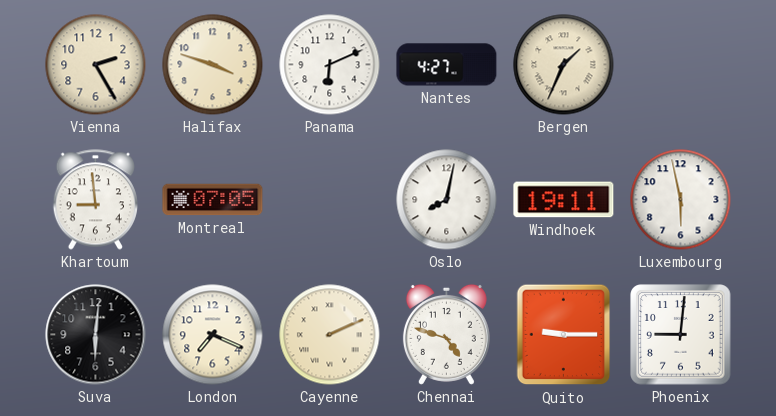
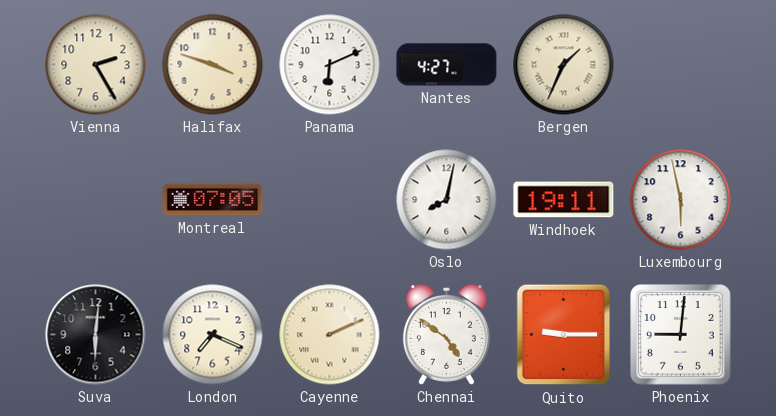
Khartoum: 8:59 -> none
Chennai: 4:48 -> 4:51
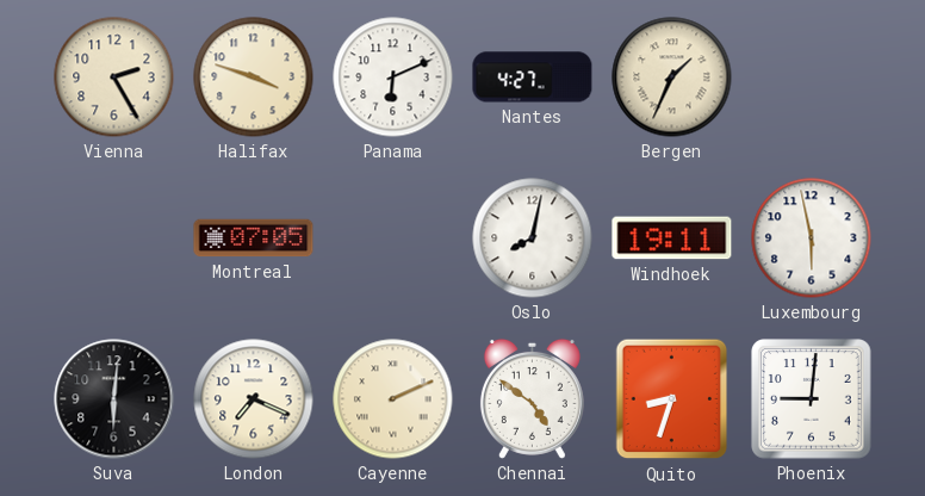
Quito: 9:15 -> 8:33
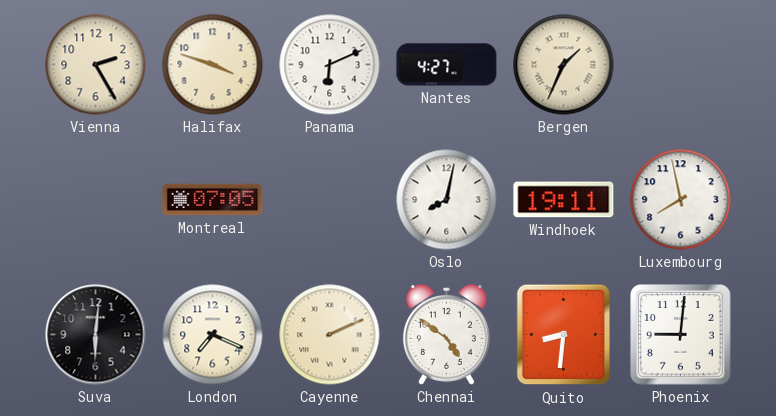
Luxembourg: 5:58 -> 7:58
Quito: 8:33 -> 8:31
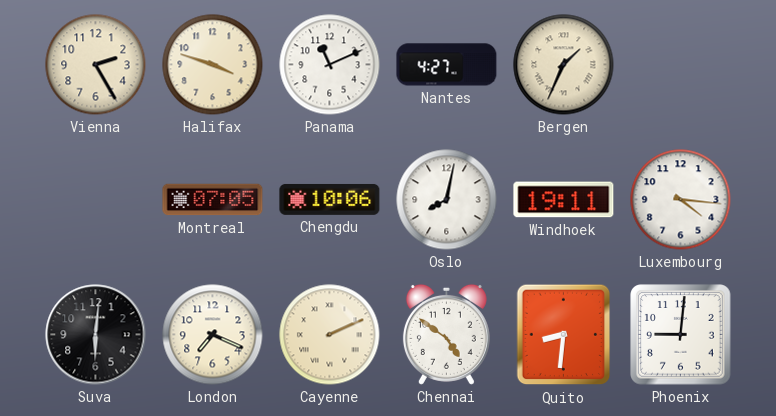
Panama: 6:11 -> 11:11
Chengdu: none -> 10:06
Luxembourg: 7:58 -> 4:16
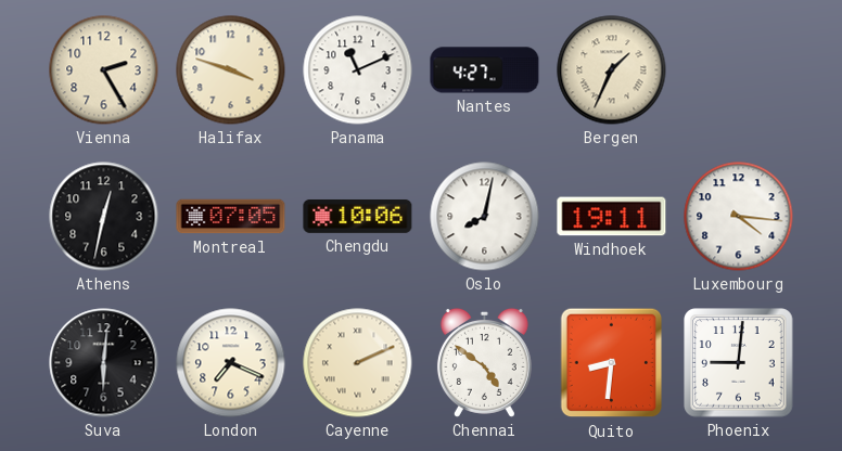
Athens: none -> 12:32
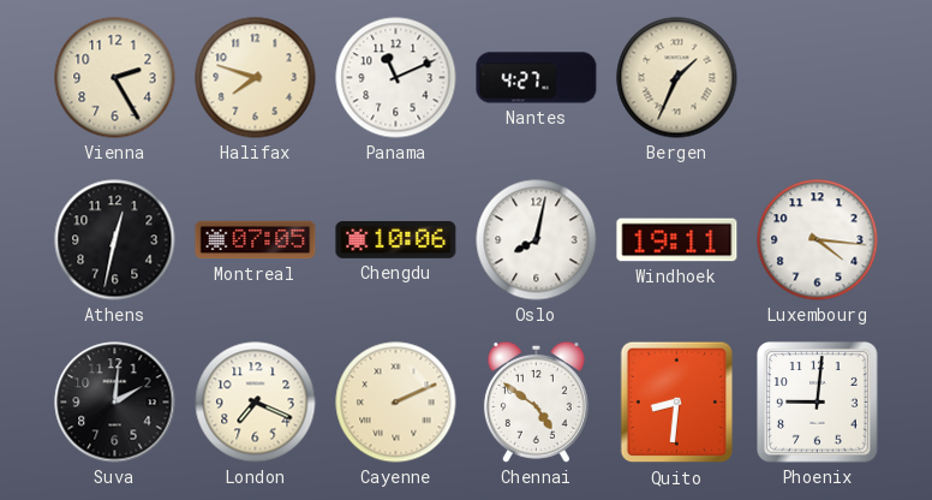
Halifax: 3:48 -> 7:48
Suva: 6:01 -> 2:01
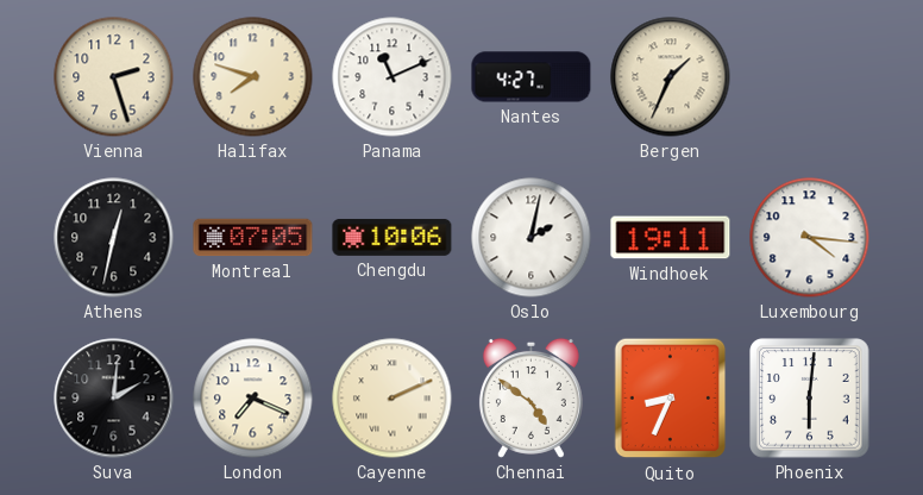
Vienna: 2:25 -> 2:27
Oslo: 8:02 -> 2:02
Quito: 8:31 -> 8:34
Phoenix: 9:01 -> 6:01
